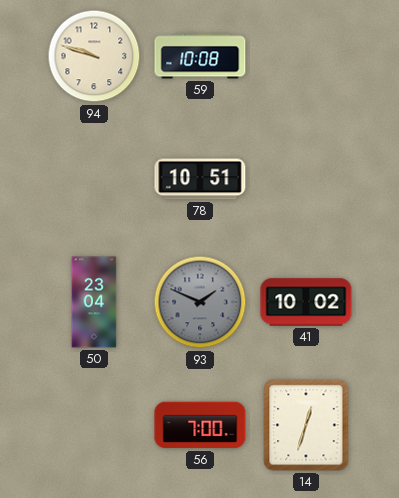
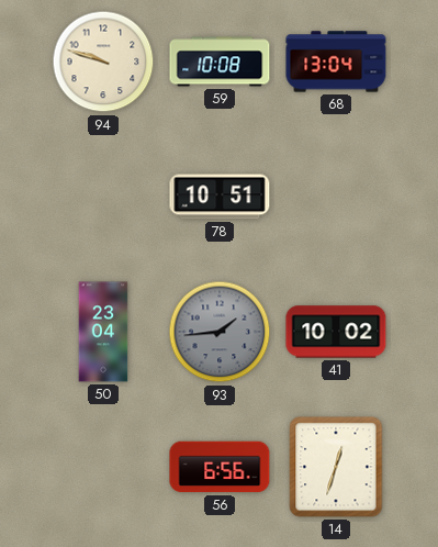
68: none -> 13:04
93: 1:49 -> 1:44
56: 7:00 -> 6:56
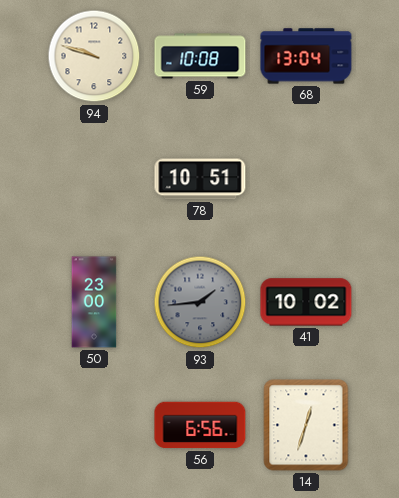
50: 23:04 -> 23:00
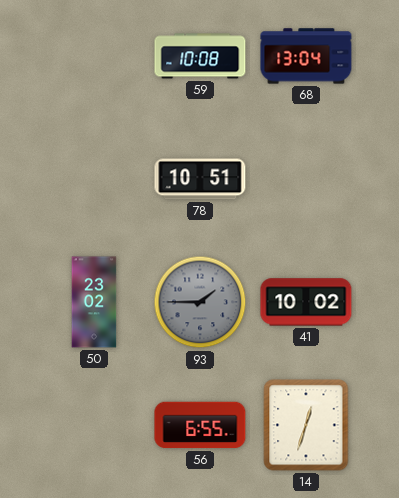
94: 9:48 -> none
50: 23:00 -> 23:02
93: 1:44 -> 1:45
56: 6:56 -> 6:55
